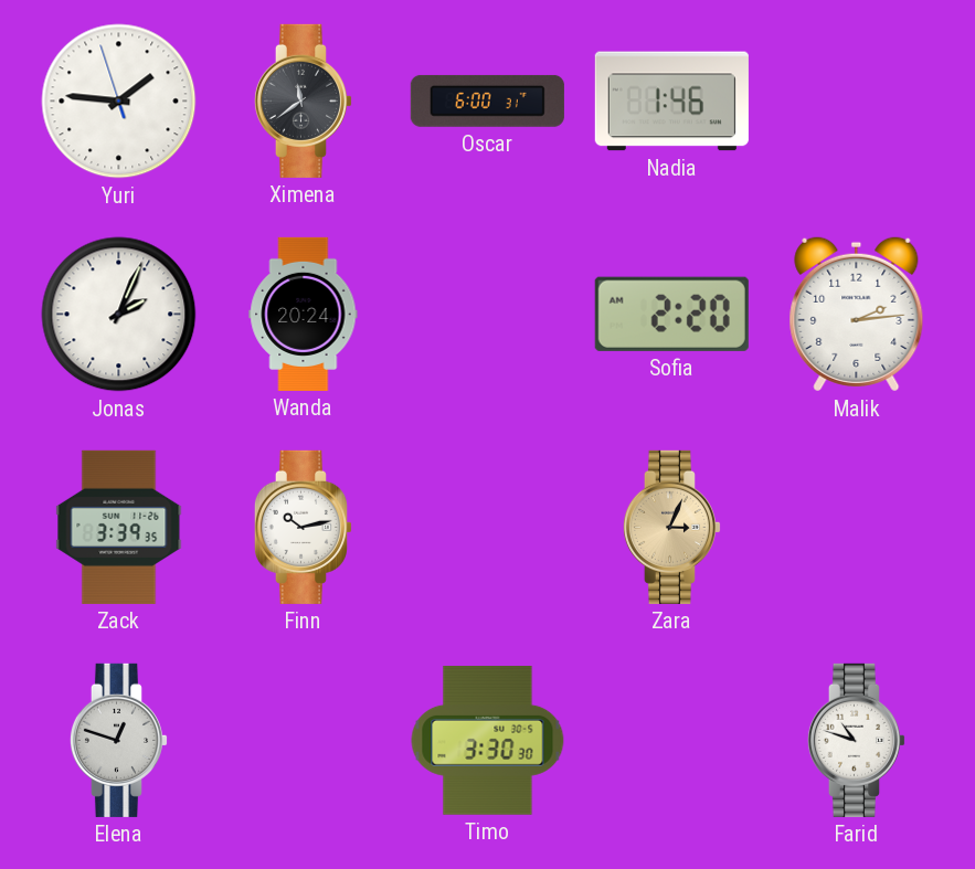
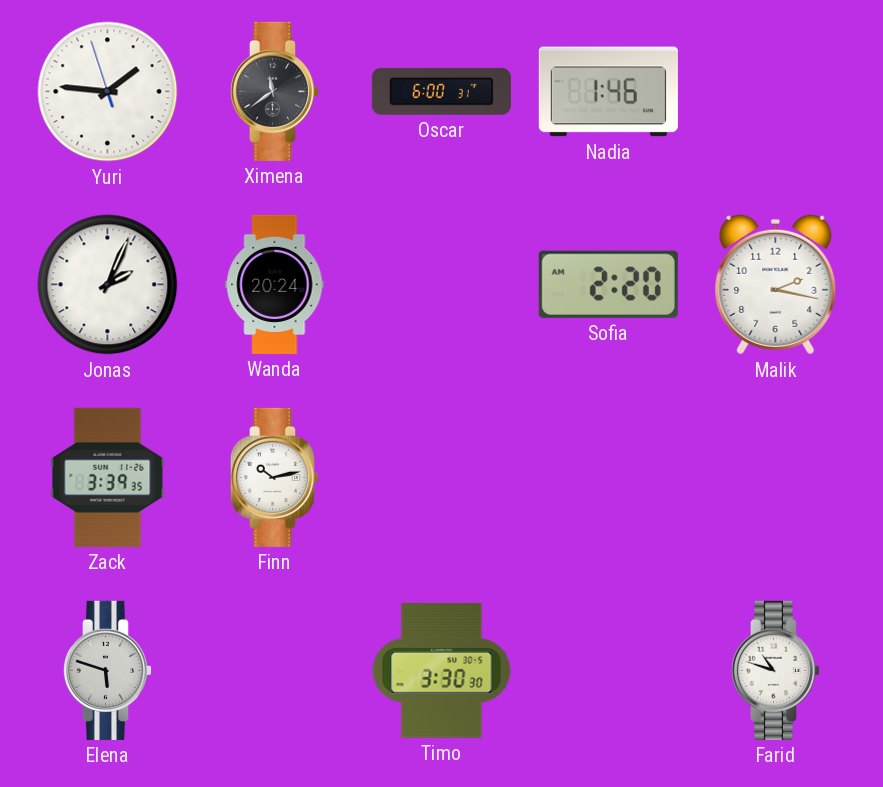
Malik: 2:14 -> 2:17
Zara: 3:04 -> none
Elena: 12:48 -> 5:48
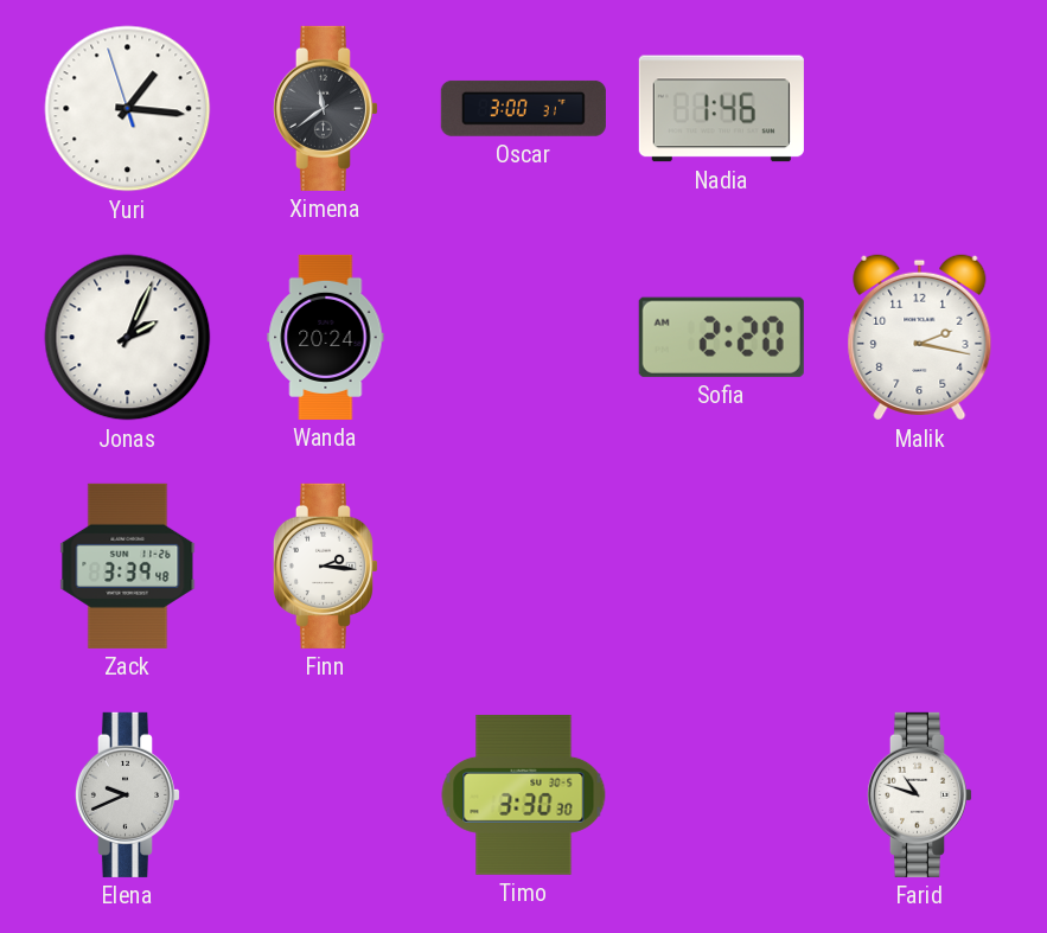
Yuri: 1:45 -> 1:15
Oscar: 6:00 -> 3:00
Zack: 3:39:35 -> 3:39:48
Finn: 10:13 -> 2:16
Elena: 5:48 -> 9:41
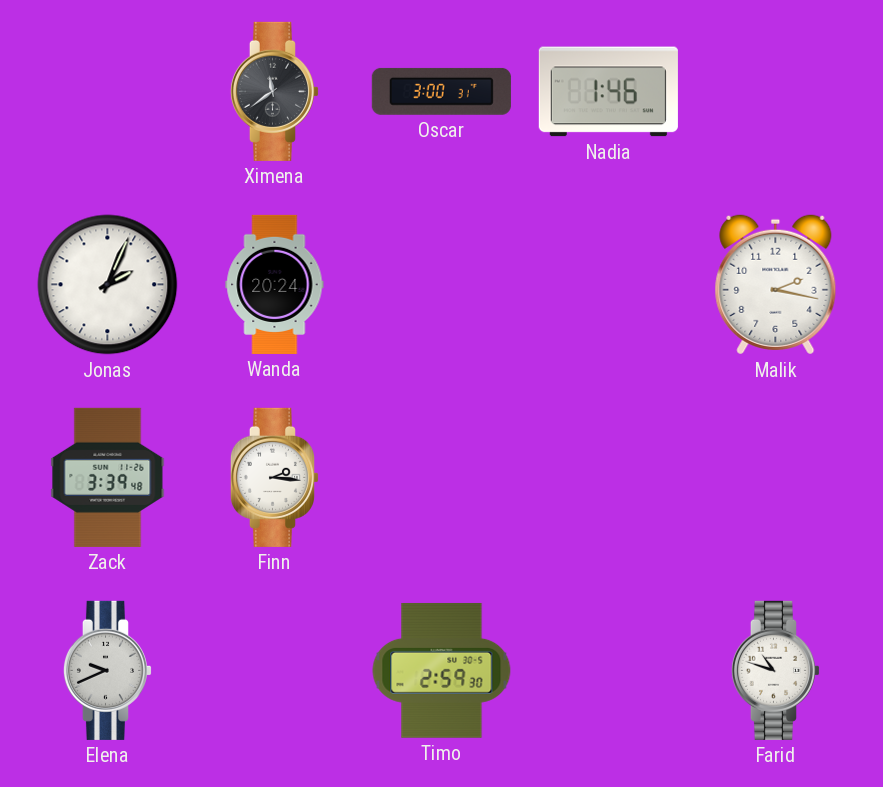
Yuri: 1:15 -> none
Sofia: 2:20 -> none
Timo: 3:30 -> 2:59
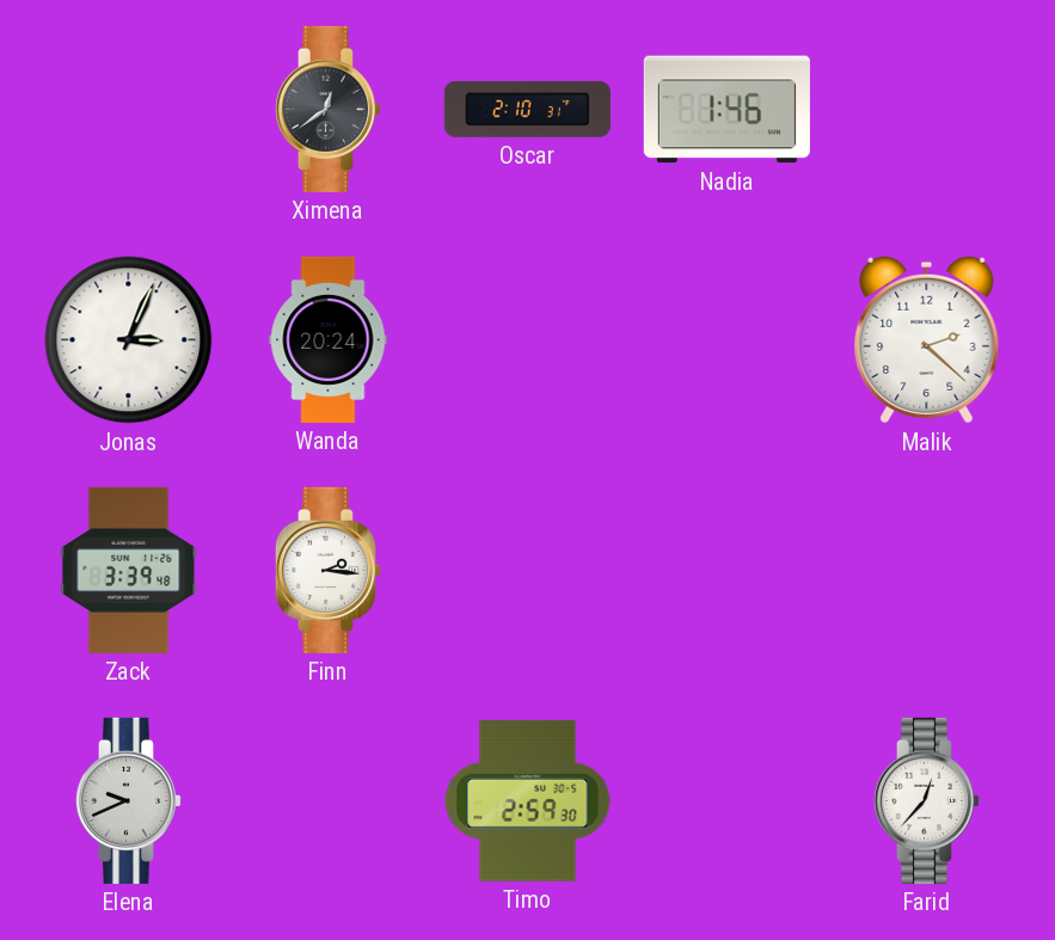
Ximena: 11:39 -> 12:39
Oscar: 3:00 -> 2:10
Jonas: 2:04 -> 3:04
Malik: 2:17 -> 2:22
Farid: 10:48 -> 12:37
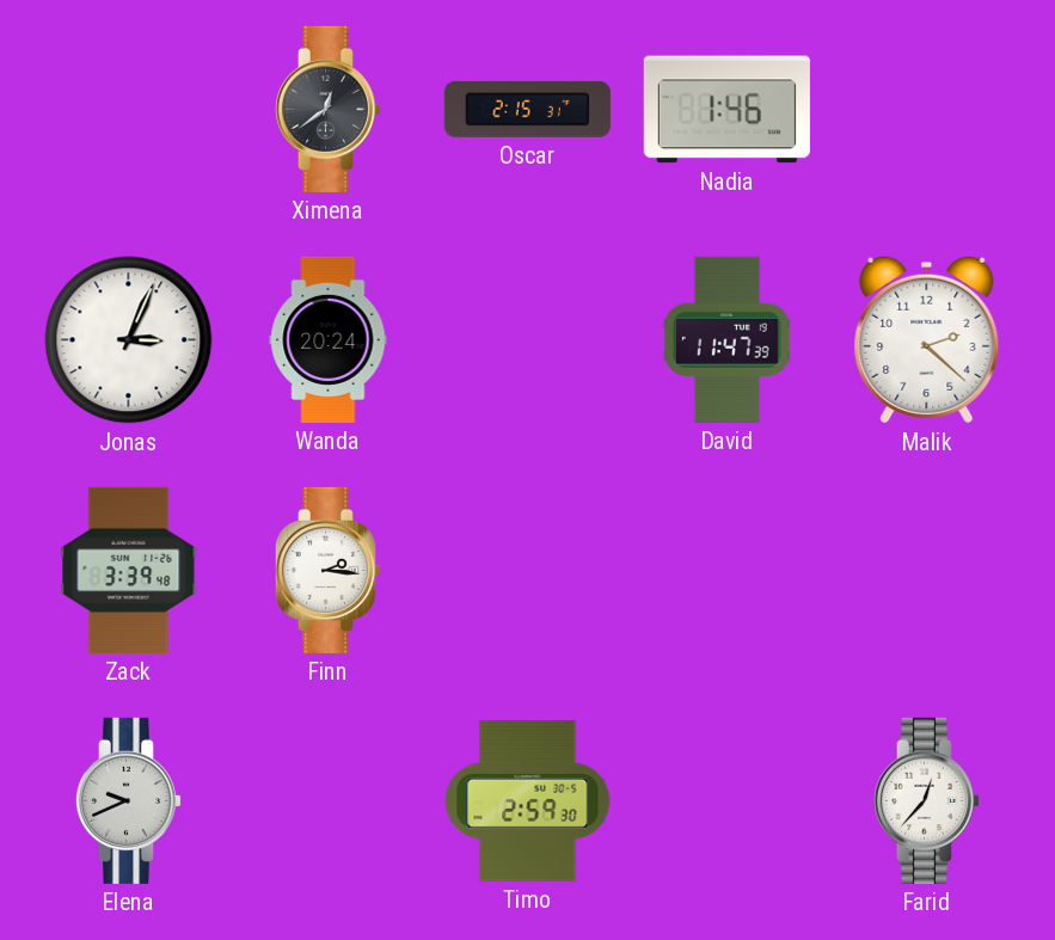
Oscar: 2:10 -> 2:15
David: none -> 11:47
